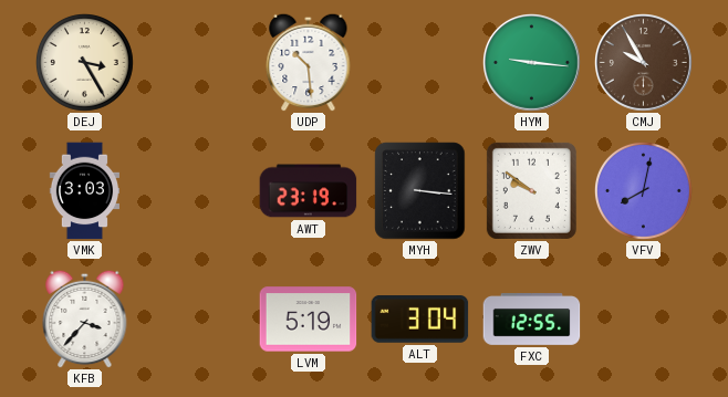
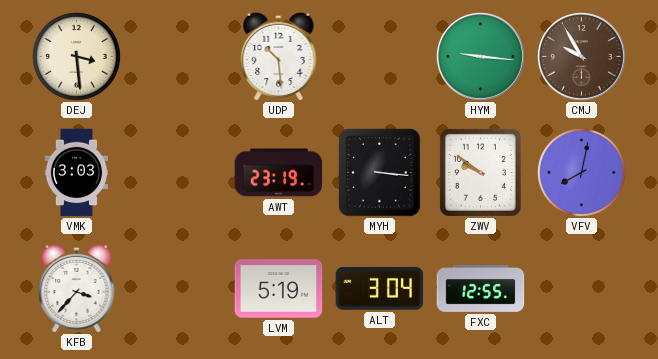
DEJ: 3:25 -> 3:29
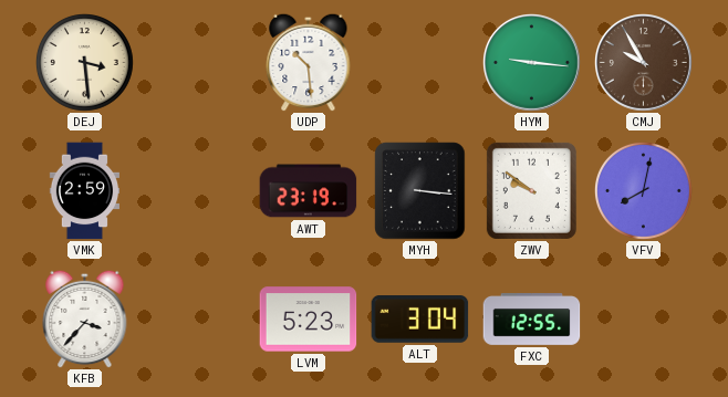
VMK: 3:03 -> 2:59
LVM: 5:19 -> 5:23
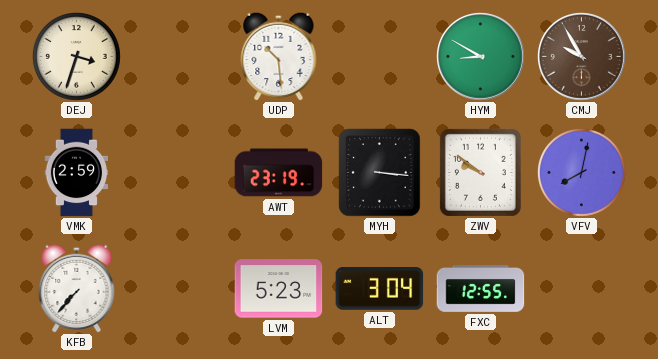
DEJ: 3:29 -> 3:33
HYM: 9:16 -> 8:50
KFB: 3:37 -> 7:37
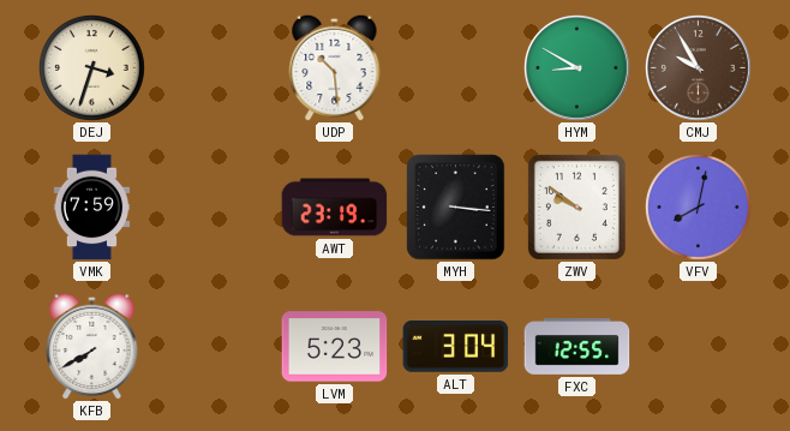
VMK: 2:59 -> 7:59
KFB: 7:37 -> 7:40
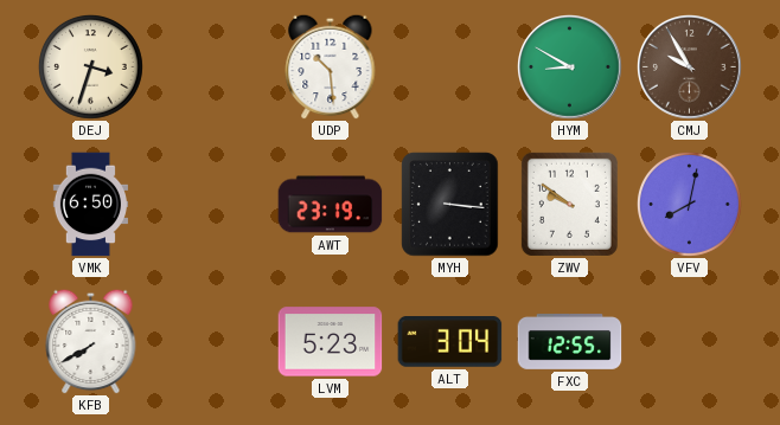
VMK: 7:59 -> 6:50
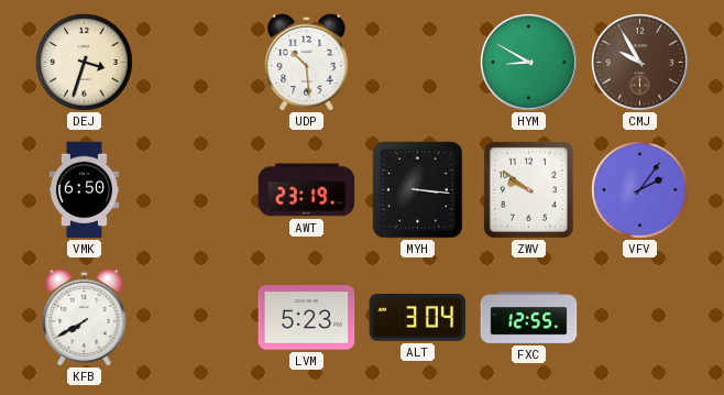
VFV: 8:02 -> 2:06
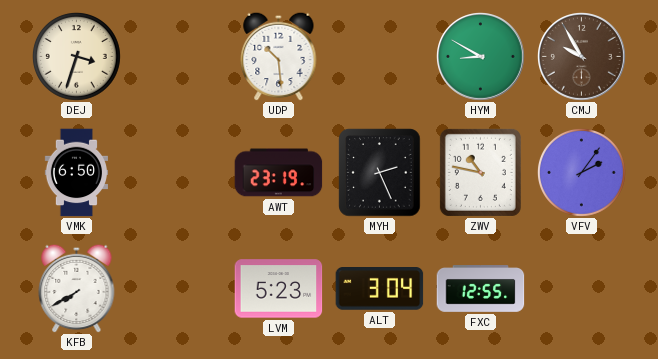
MYH: 3:16 -> 2:26
ZWV: 9:51 -> 10:47
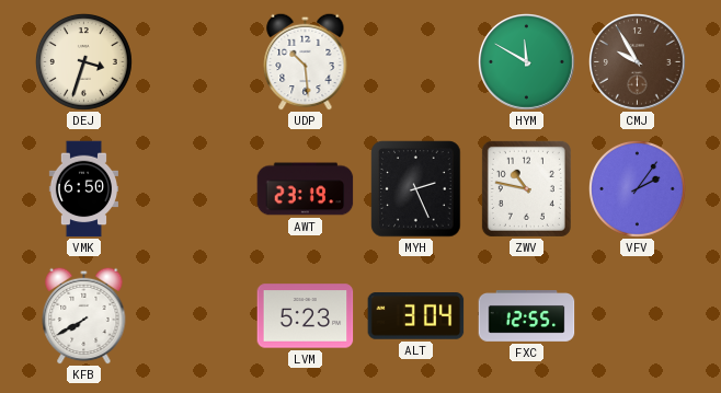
HYM: 8:50 -> 11:50
